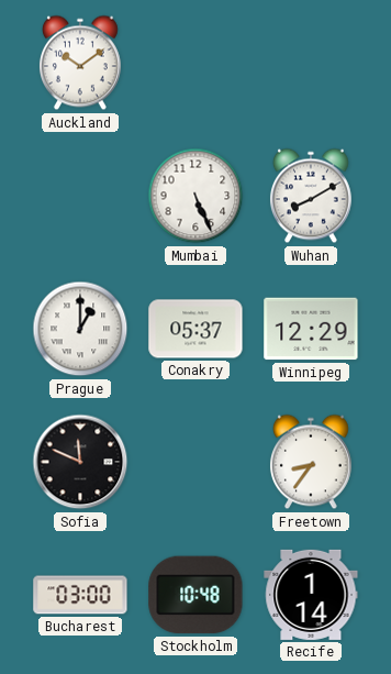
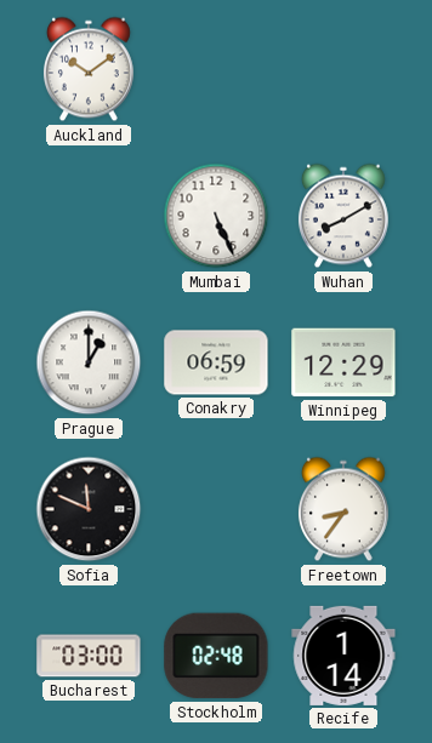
Conakry: 05:37 -> 06:59
Stockholm: 10:48 -> 02:48
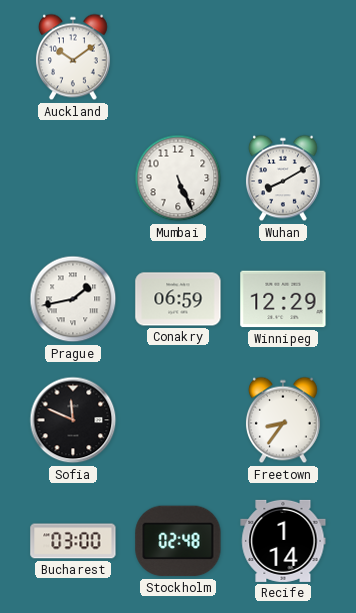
Prague: 1:00 -> 1:43
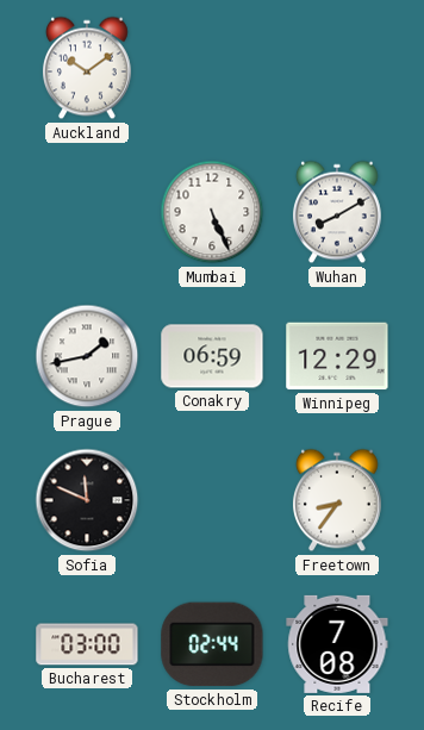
Stockholm: 02:48 -> 02:44
Recife: 1:14 -> 7:08
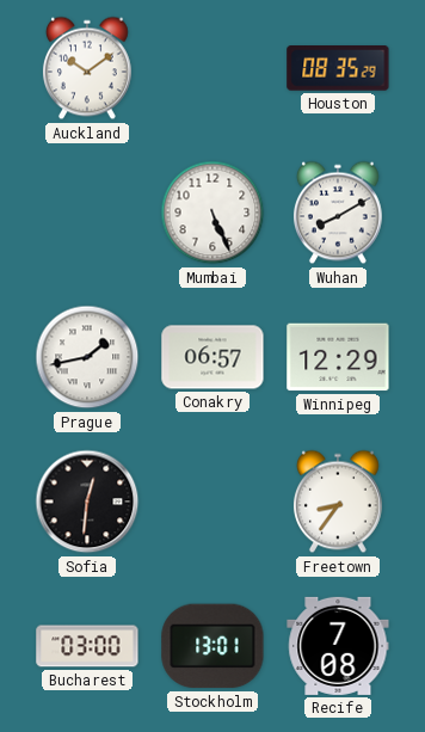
Houston: none -> 08:35
Conakry: 06:59 -> 06:57
Sofia: 11:49 -> 12:31
Stockholm: 02:44 -> 13:01
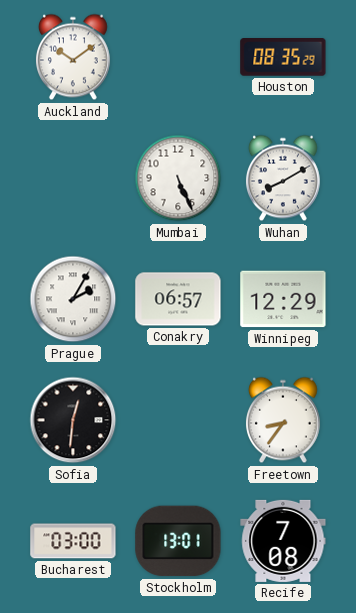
Prague: 1:43 -> 2:05
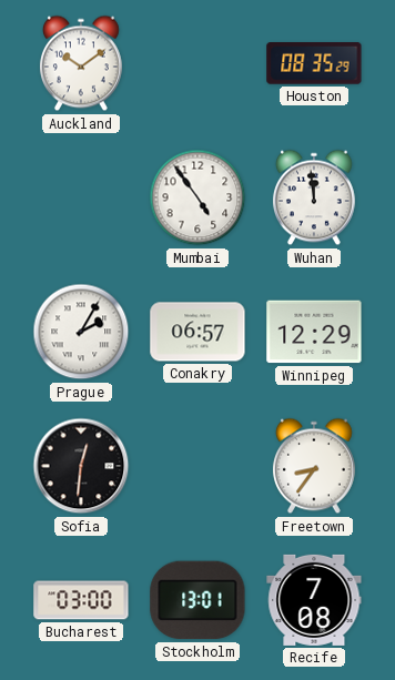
Mumbai: 5:26 -> 4:54
Wuhan: 8:10 -> 11:59
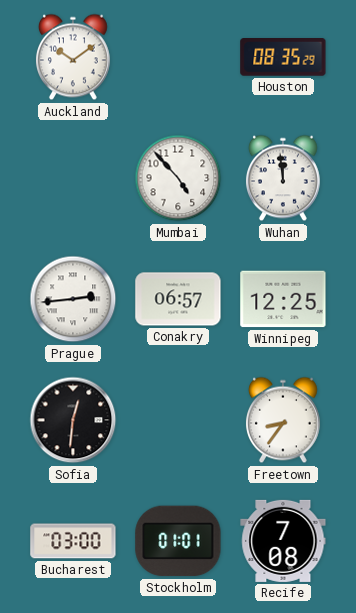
Mumbai: 4:54 -> 4:53
Prague: 2:05 -> 2:44
Winnipeg: 12:29 -> 12:25
Stockholm: 13:01 -> 01:01
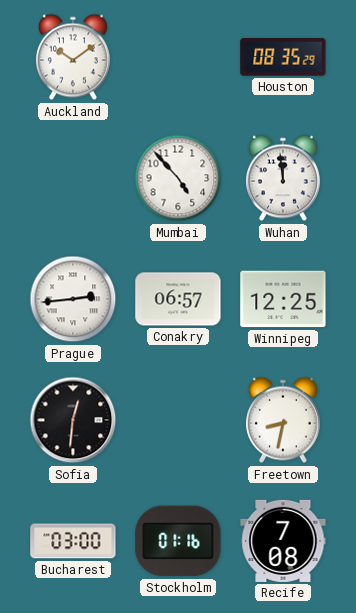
Freetown: 8:36 -> 8:32
Stockholm: 01:01 -> 01:16
